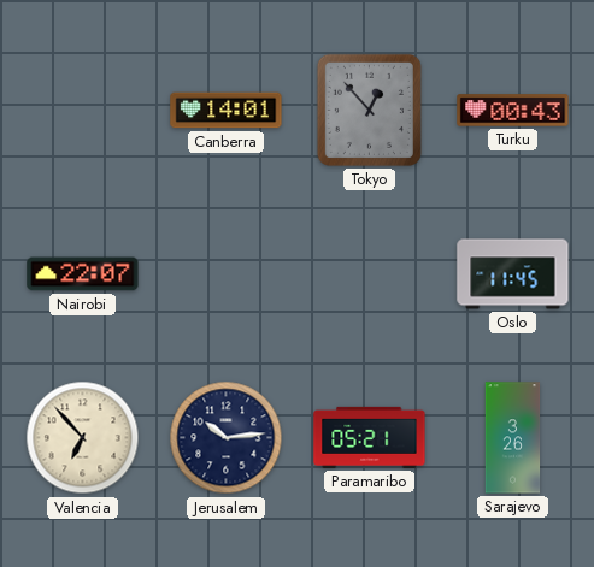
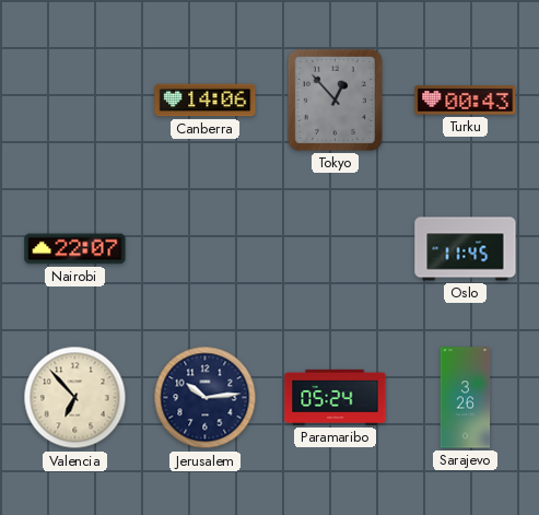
Canberra: 14:01 -> 14:06
Paramaribo: 05:21 -> 05:24
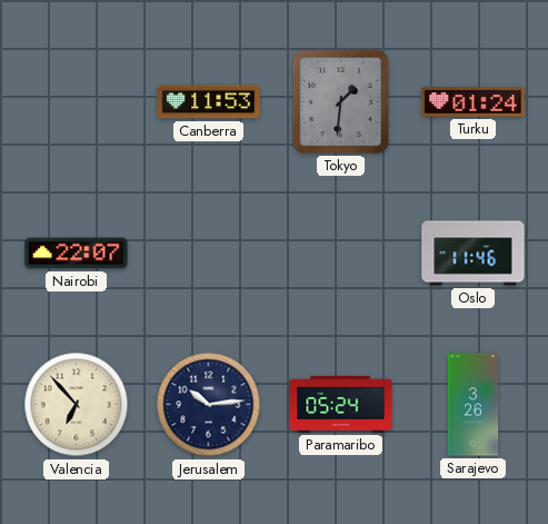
Canberra: 14:06 -> 11:53
Tokyo: 12:53 -> 1:31
Turku: 00:43 -> 01:24
Oslo: 11:45 -> 11:46
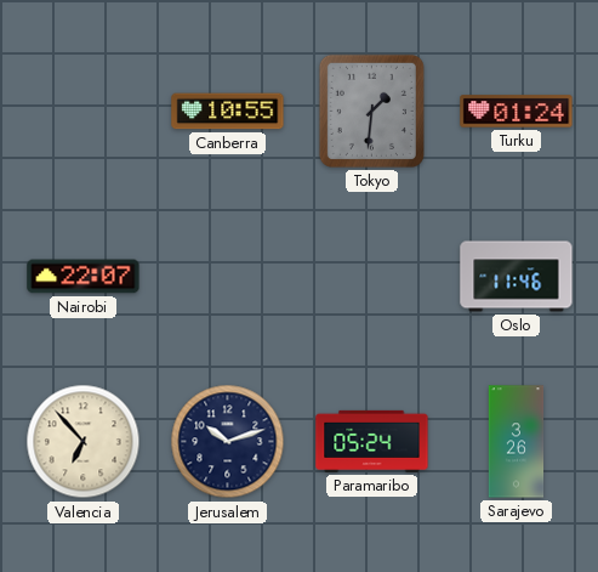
Canberra: 11:53 -> 10:55
Jerusalem: 10:14 -> 10:12
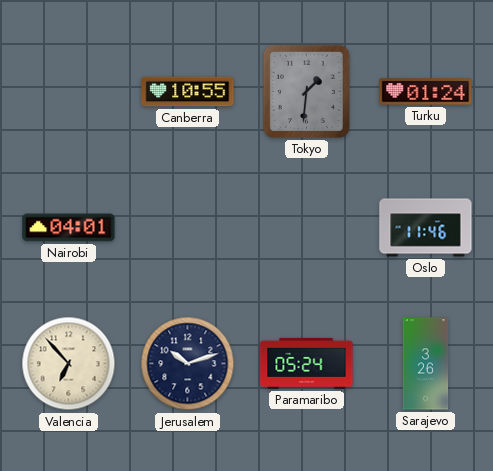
Nairobi: 22:07 -> 04:01
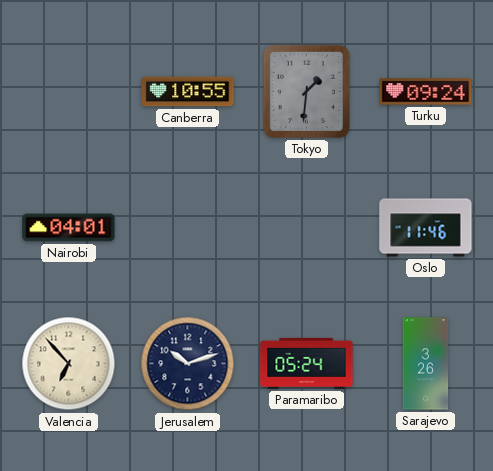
Turku: 01:24 -> 09:24
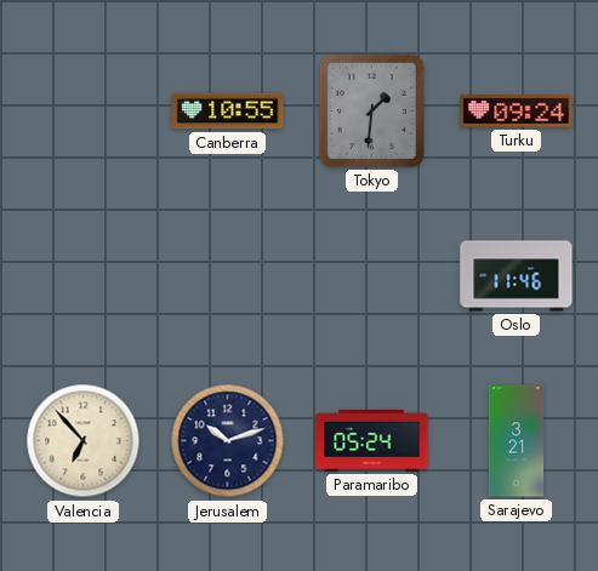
Nairobi: 04:01 -> none
Sarajevo: 3:26 -> 3:21
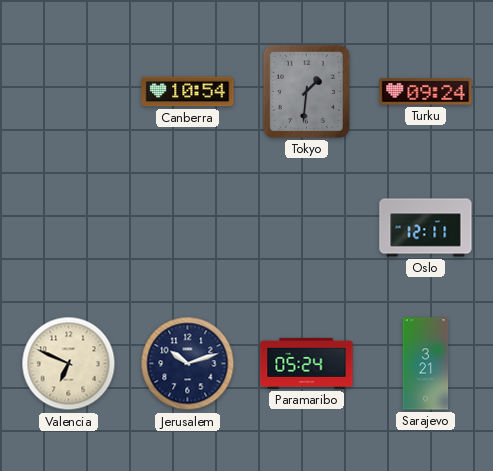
Canberra: 10:55 -> 10:54
Oslo: 11:46 -> 12:11
Valencia: 6:53 -> 6:49
